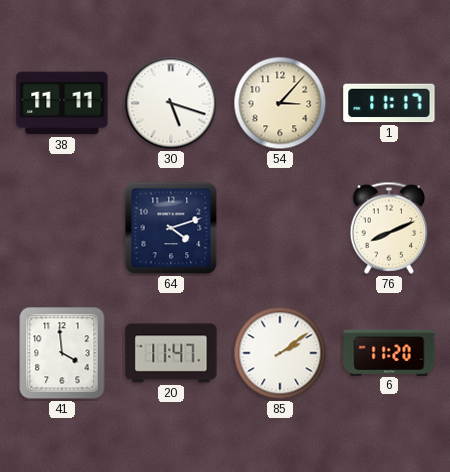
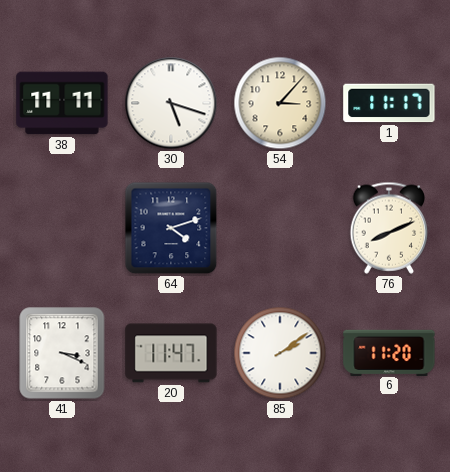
41: 3:59 -> 3:19
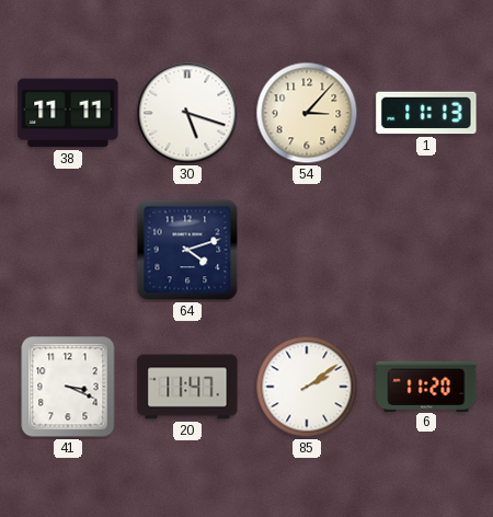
1: 11:17 -> 11:13
76: 8:11 -> none
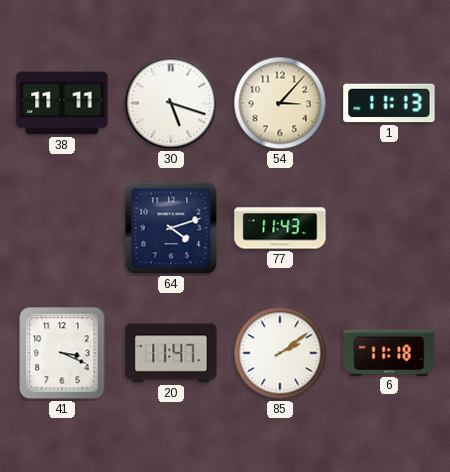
77: none -> 11:43
6: 11:20 -> 11:18
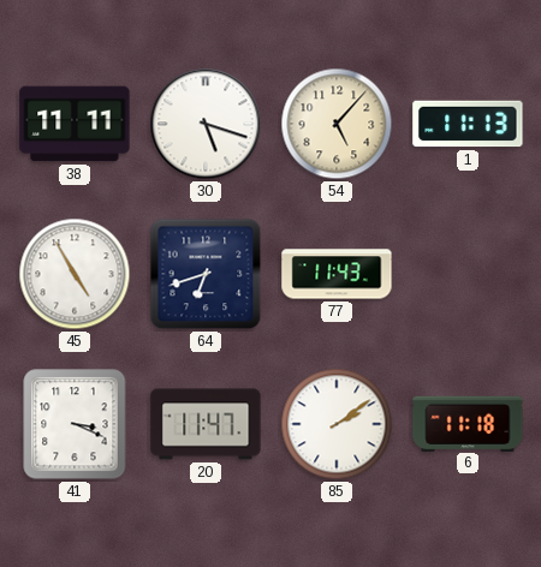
54: 3:07 -> 5:07
45: none -> 4:55
64: 4:12 -> 6:42
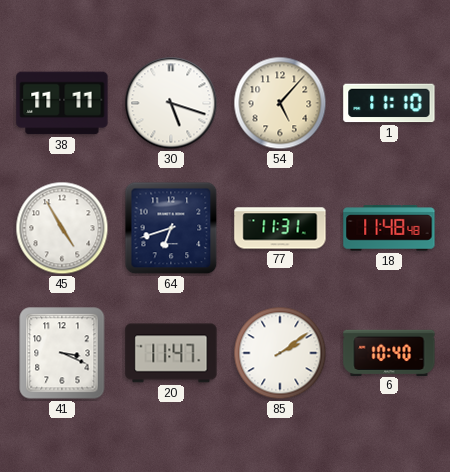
1: 11:13 -> 11:10
77: 11:43 -> 11:31
18: none -> 11:48
6: 11:18 -> 10:40
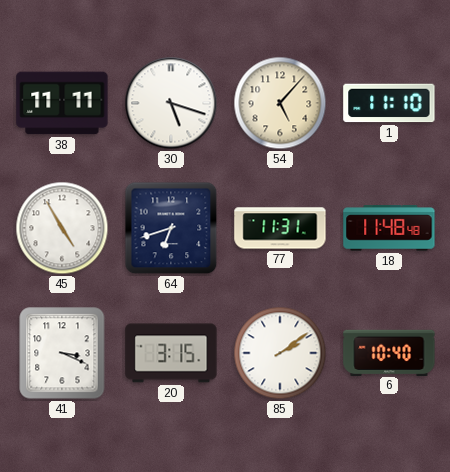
20: 11:47 -> 3:15
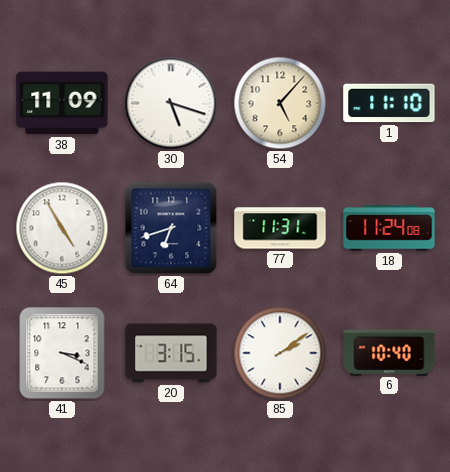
38: 11:11 -> 11:09
18: 11:48 -> 11:24
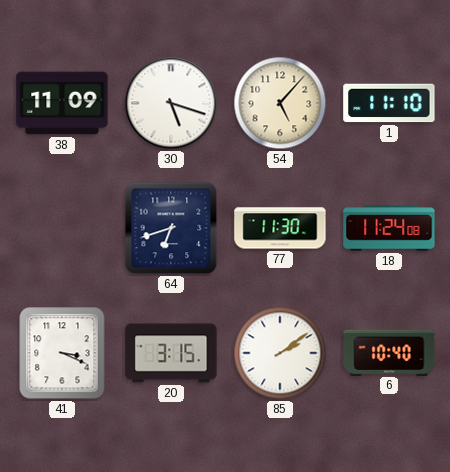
45: 4:55 -> none
77: 11:31 -> 11:30
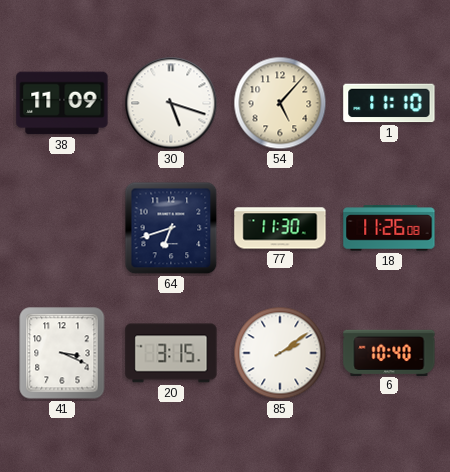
18: 11:24 -> 11:26
